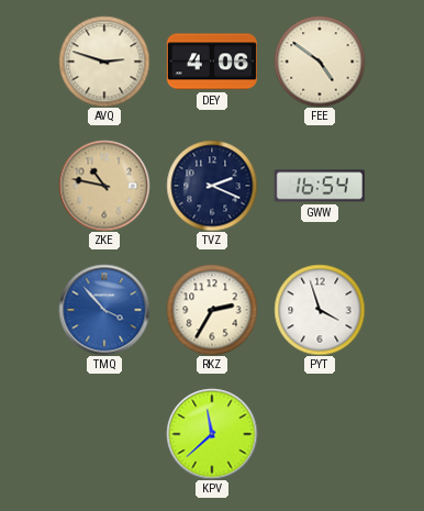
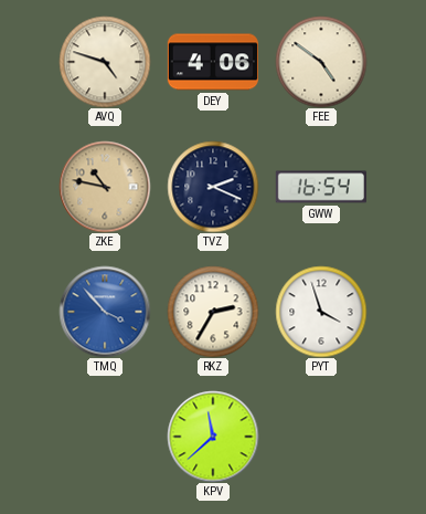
AVQ: 2:48 -> 4:48
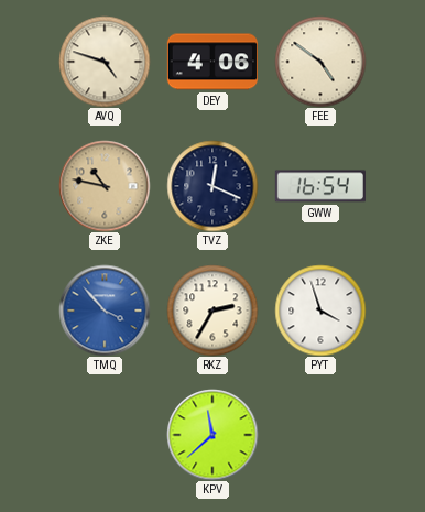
TVZ: 2:19 -> 12:19
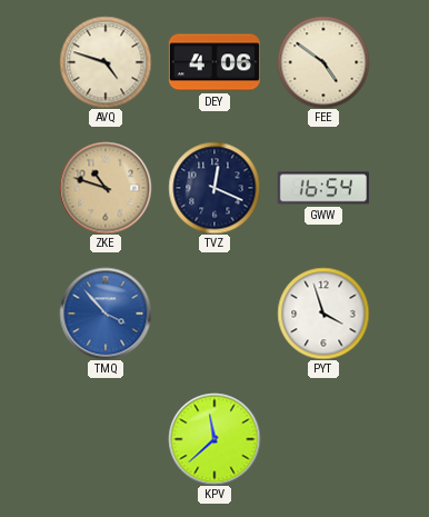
ZKE: 10:47 -> 10:48
RKZ: 2:35 -> none
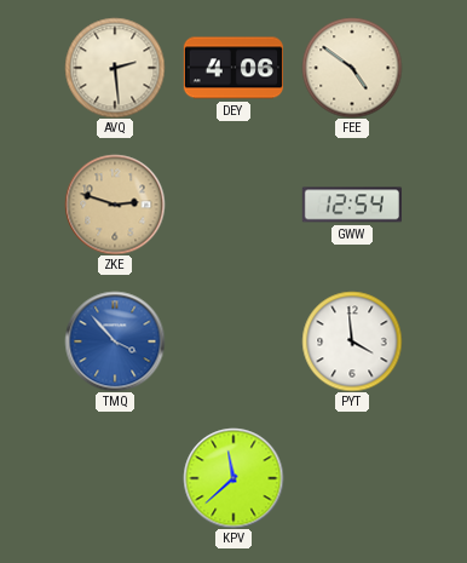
AVQ: 4:48 -> 2:29
ZKE: 10:48 -> 2:48
TVZ: 12:19 -> none
GWW: 16:54 -> 12:54
PYT: 3:57 -> 3:59
